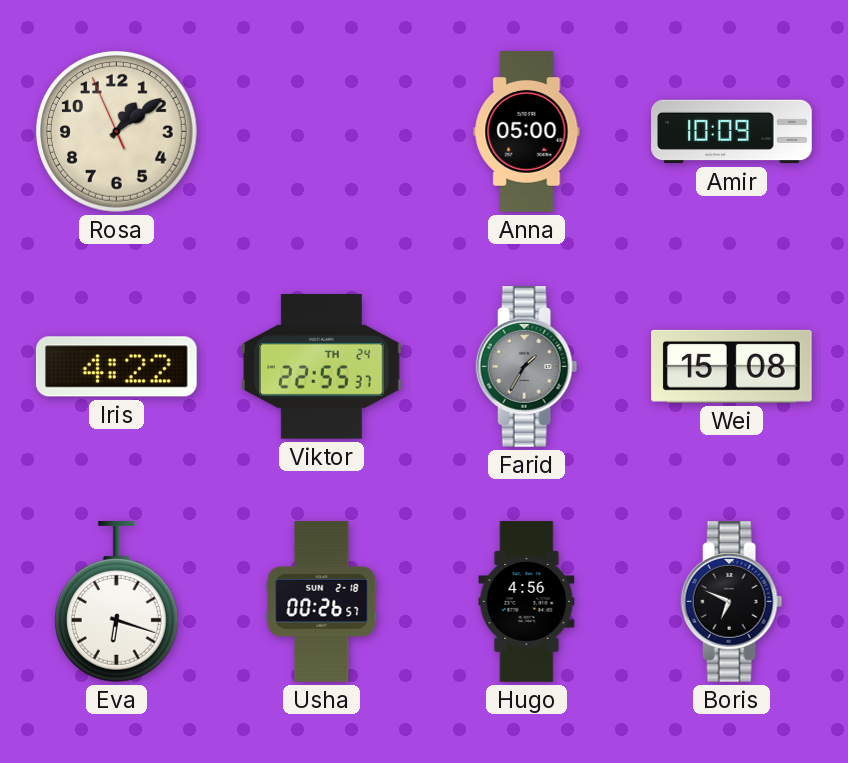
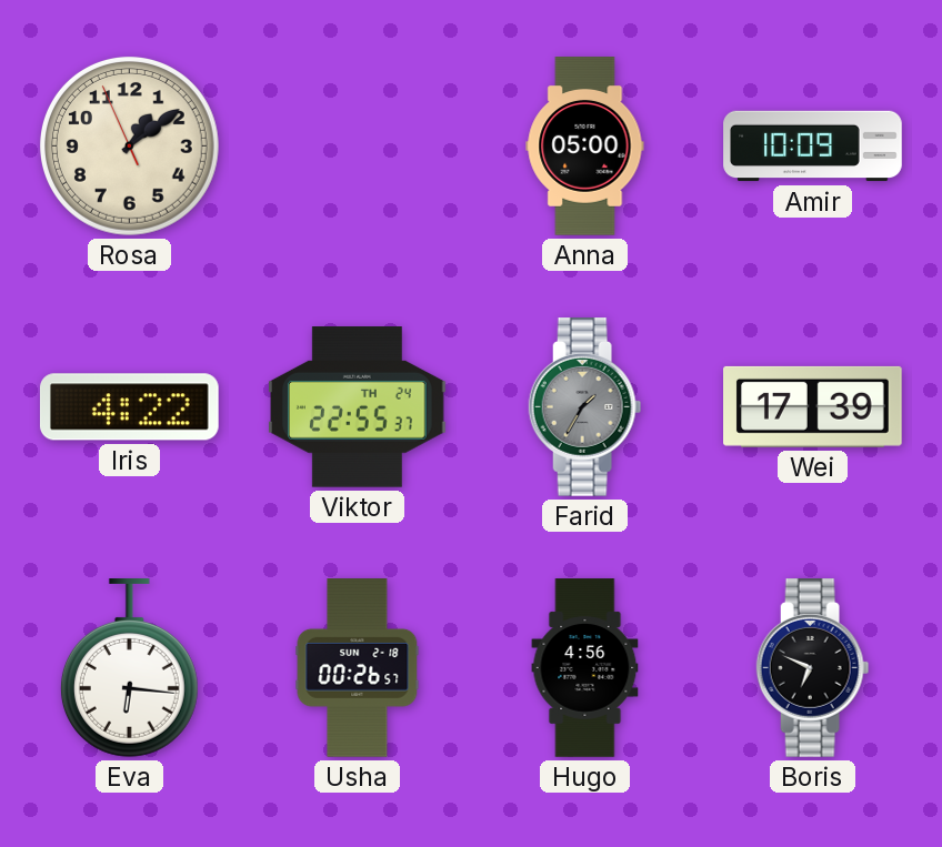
Wei: 15:08 -> 17:39
Eva: 6:18 -> 6:16
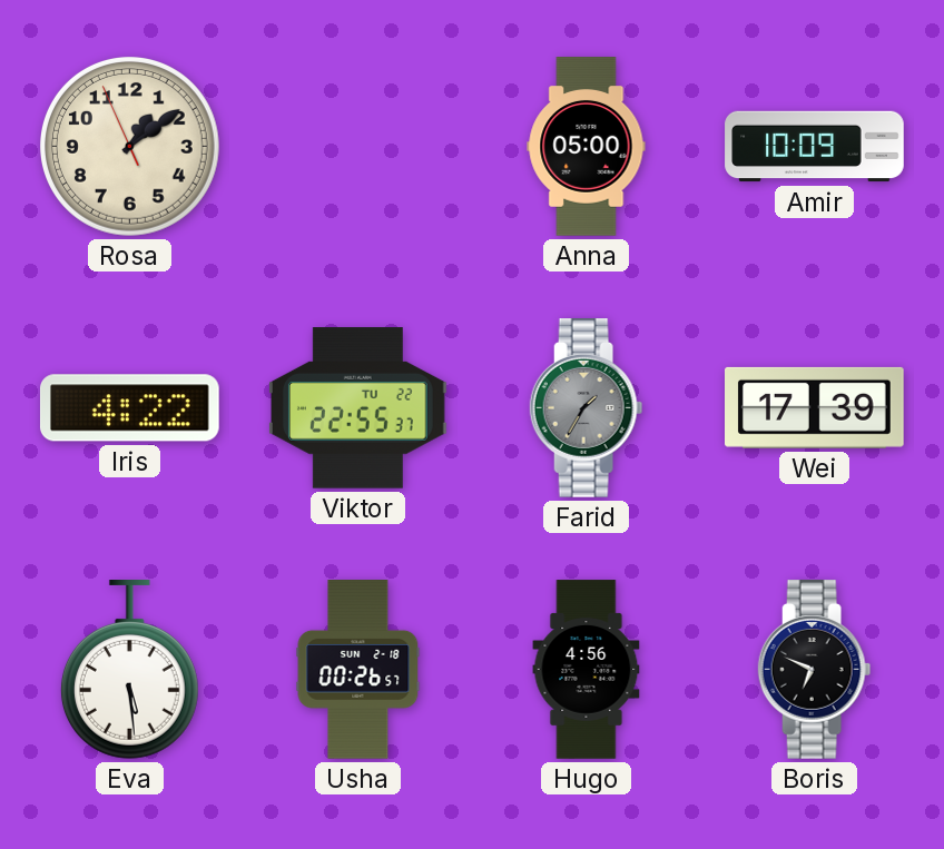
Viktor date: TH 24 -> TU 22
Eva: 6:16 -> 5:29
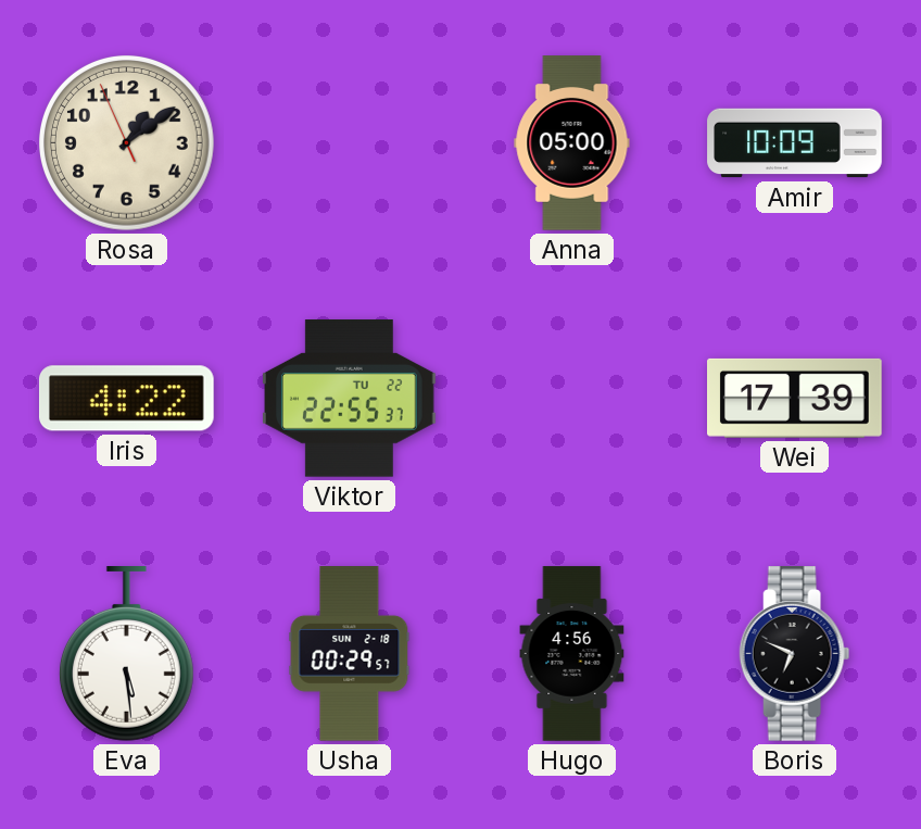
Farid: 1:35 -> none
Usha: 00:26 -> 00:29
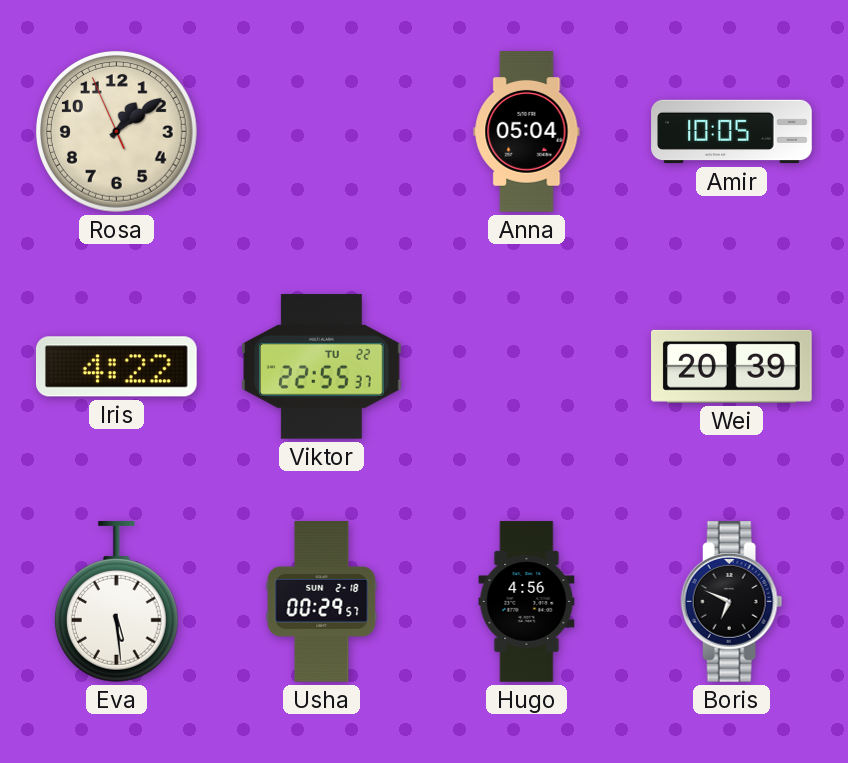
Anna: 05:00 -> 05:04
Amir: 10:09 -> 10:05
Wei: 17:39 -> 20:39
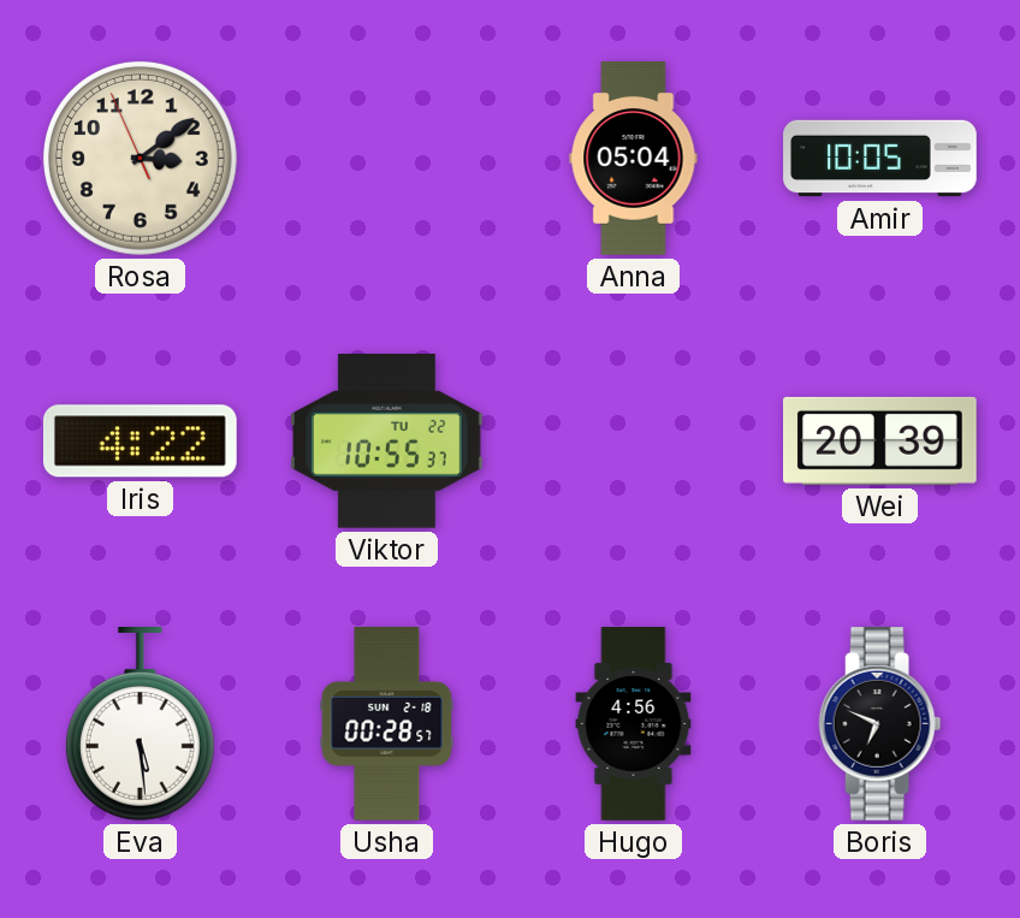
Rosa: 1:08 -> 3:08
Viktor: 22:55 -> 10:55
Usha: 00:29 -> 00:28
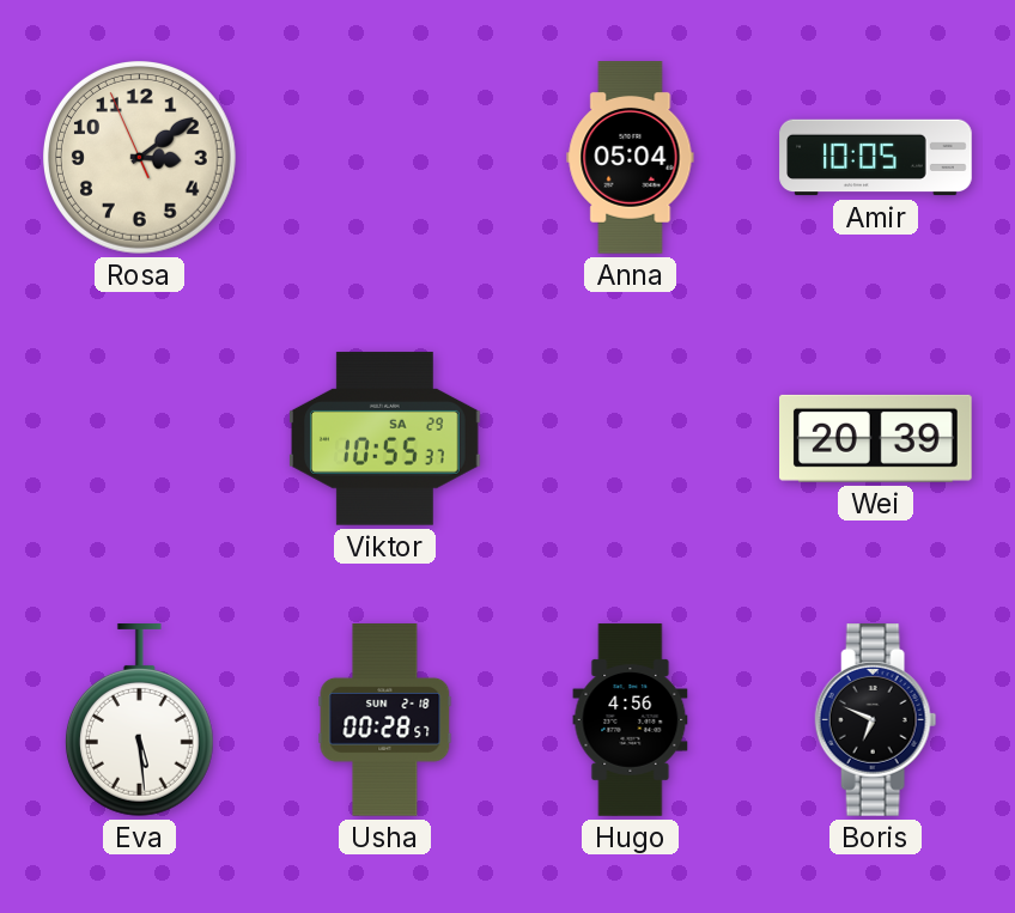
Iris: 4:22 -> none
Viktor date: TU 22 -> SA 29
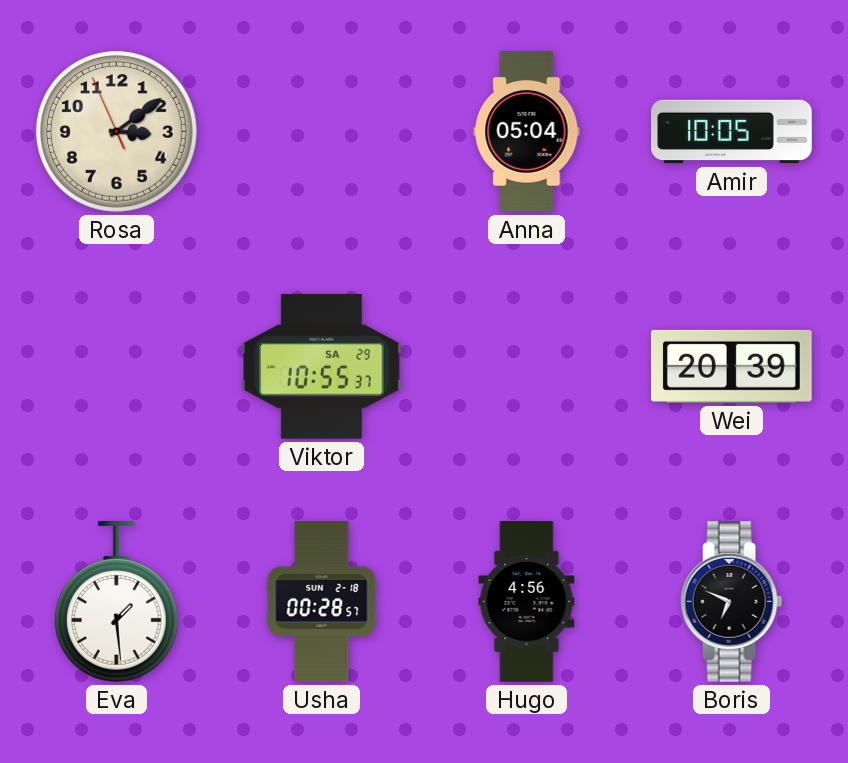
Eva: 5:29 -> 1:29
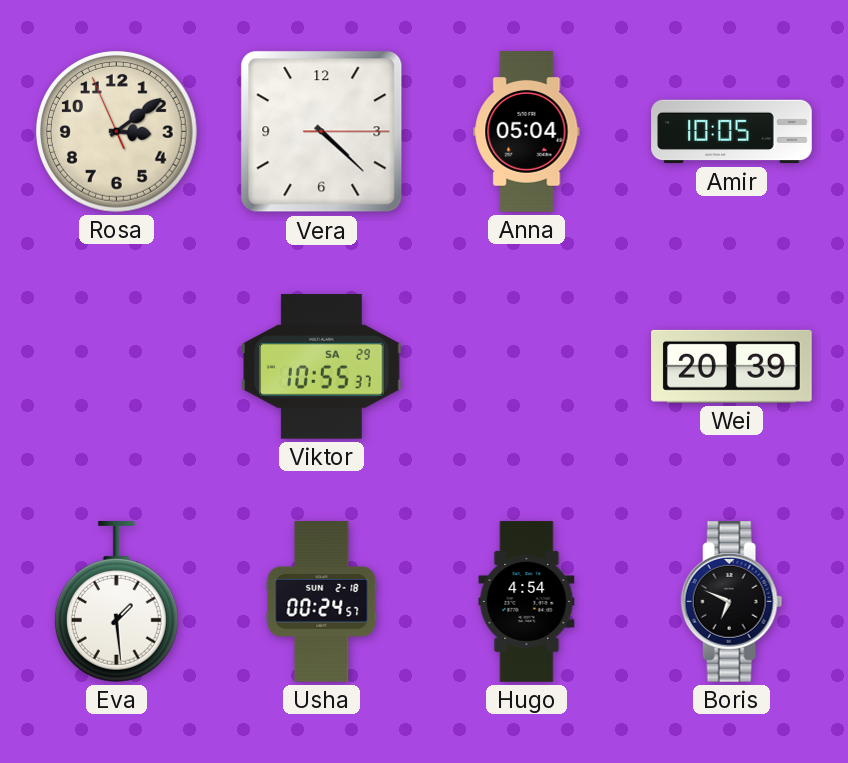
Vera: none -> 4:22
Usha: 00:28 -> 00:24
Hugo: 4:56 -> 4:54
